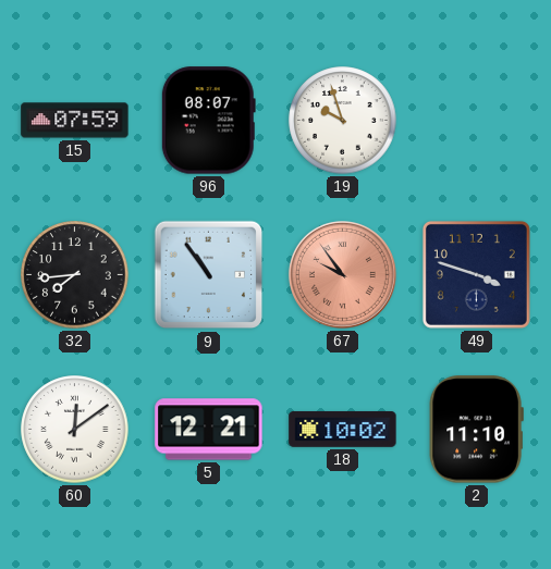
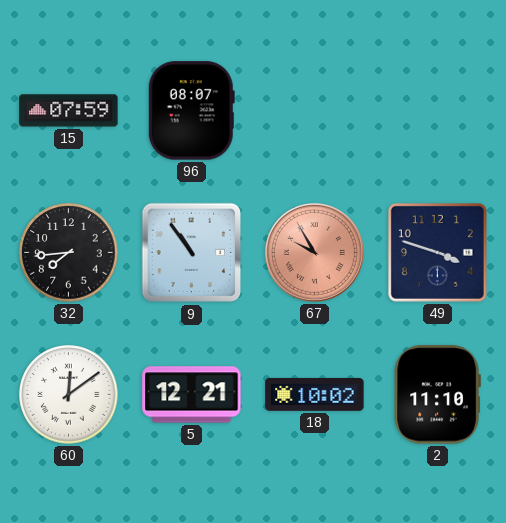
19: 9:57 -> none
67: 9:54 -> 9:55
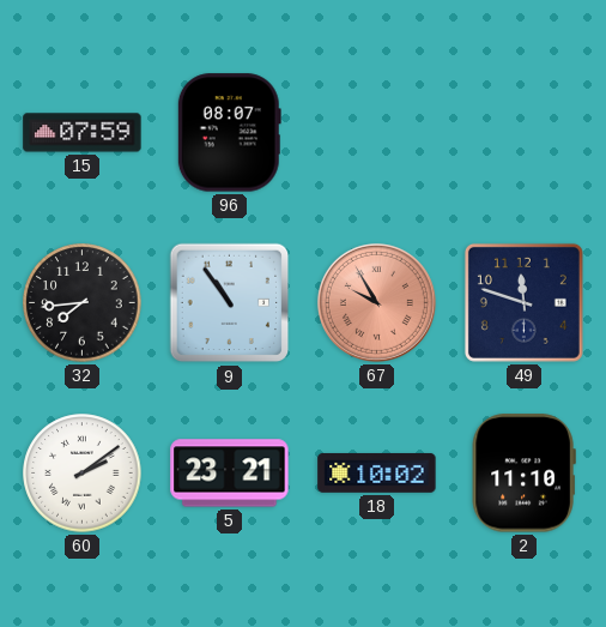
49: 3:48 -> 11:48
60: 12:09 -> 2:09
5: 12:21 -> 23:21
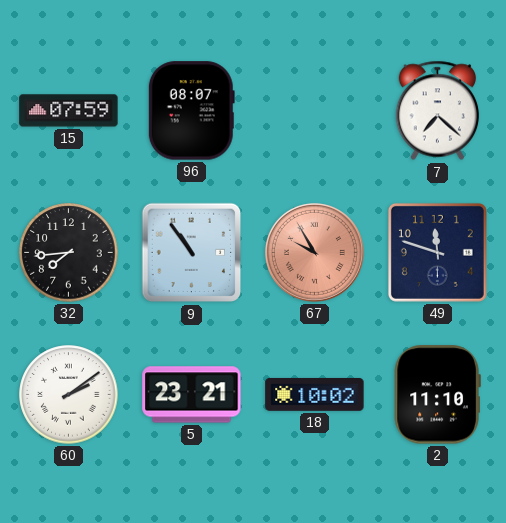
7: none -> 7:22
